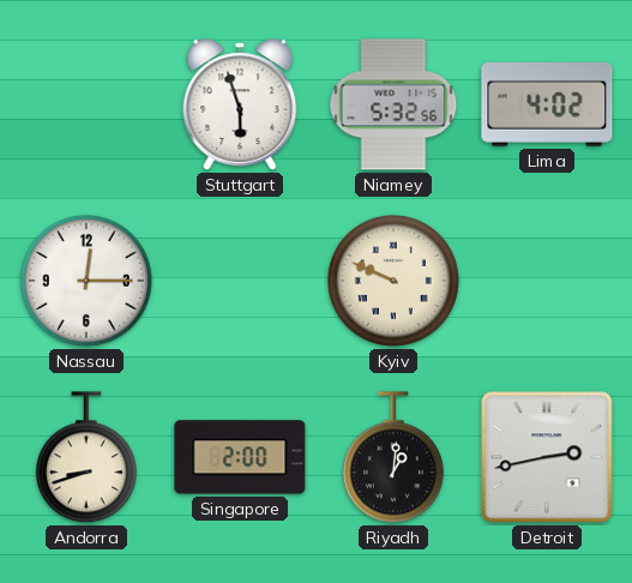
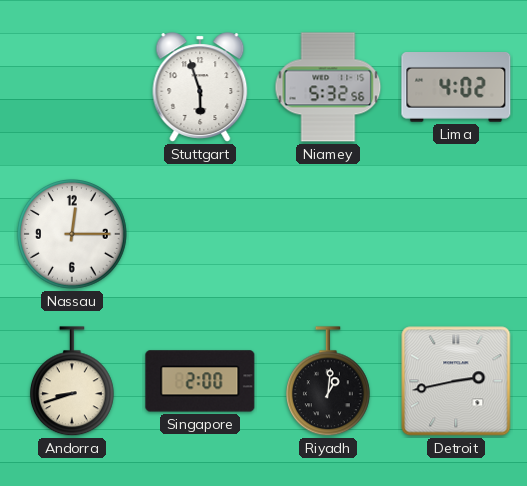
Kyiv: 9:49 -> none
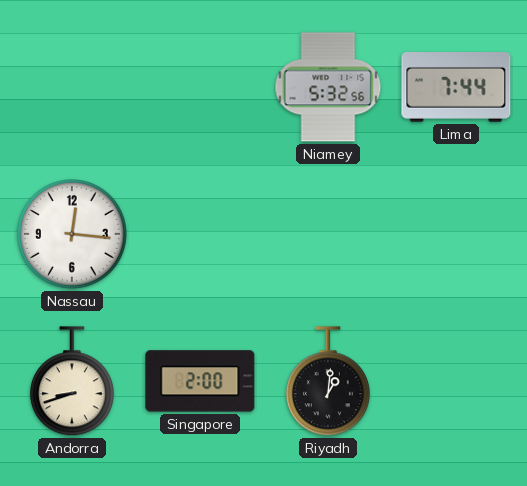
Stuttgart: 5:57 -> none
Lima: 4:02 -> 7:44
Nassau: 12:15 -> 12:16
Detroit: 2:43 -> none
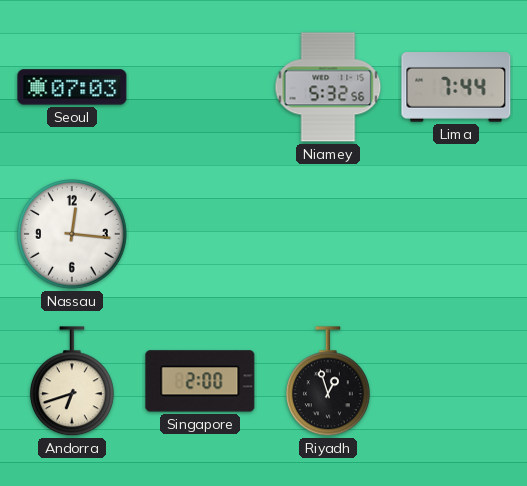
Seoul: none -> 07:03
Andorra: 8:42 -> 6:42
Riyadh: 1:01 -> 12:57
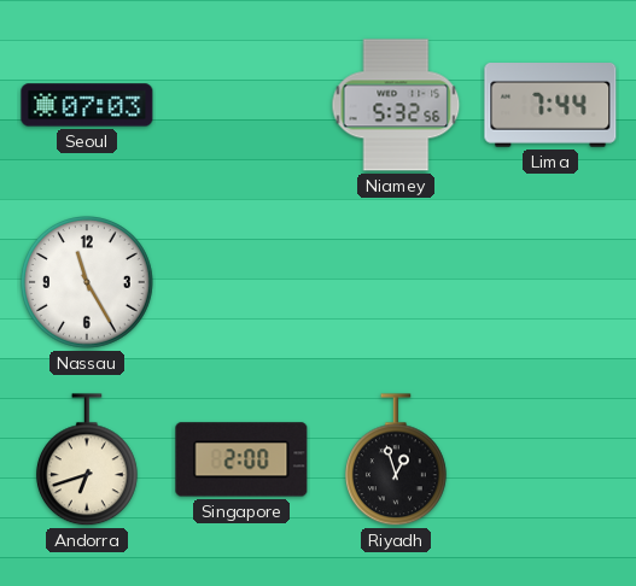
Nassau: 12:16 -> 11:25
